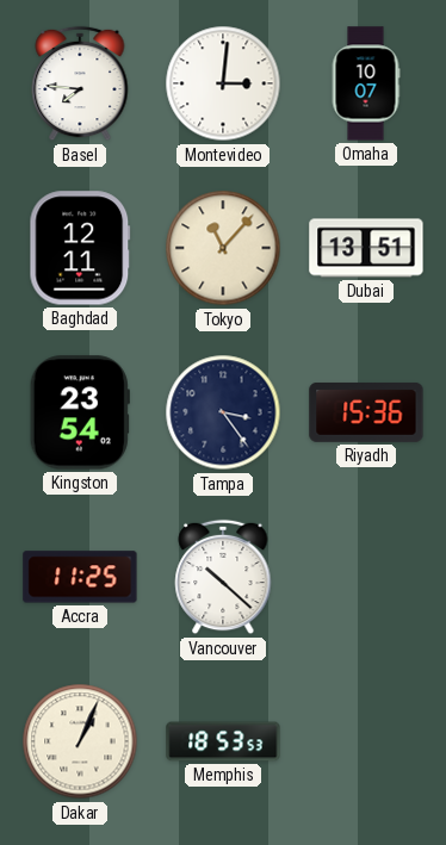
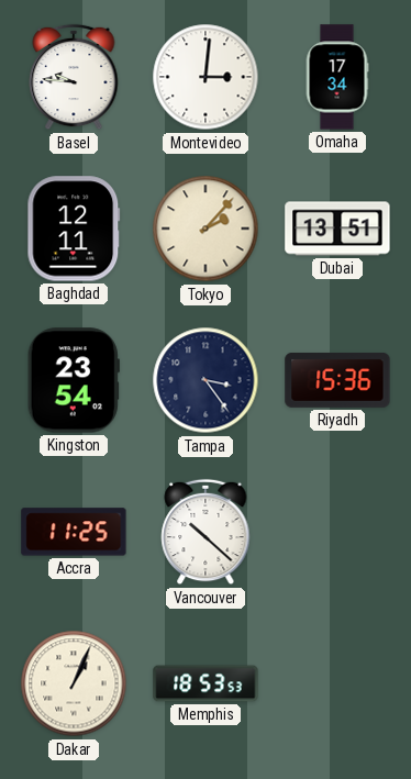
Basel: 7:46 -> 9:46
Omaha: 10:07 -> 17:34
Tokyo: 11:07 -> 2:07
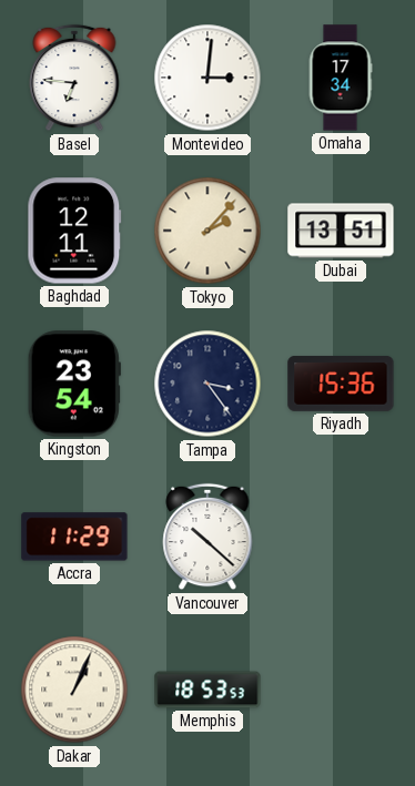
Basel: 9:46 -> 6:46
Accra: 11:25 -> 11:29
